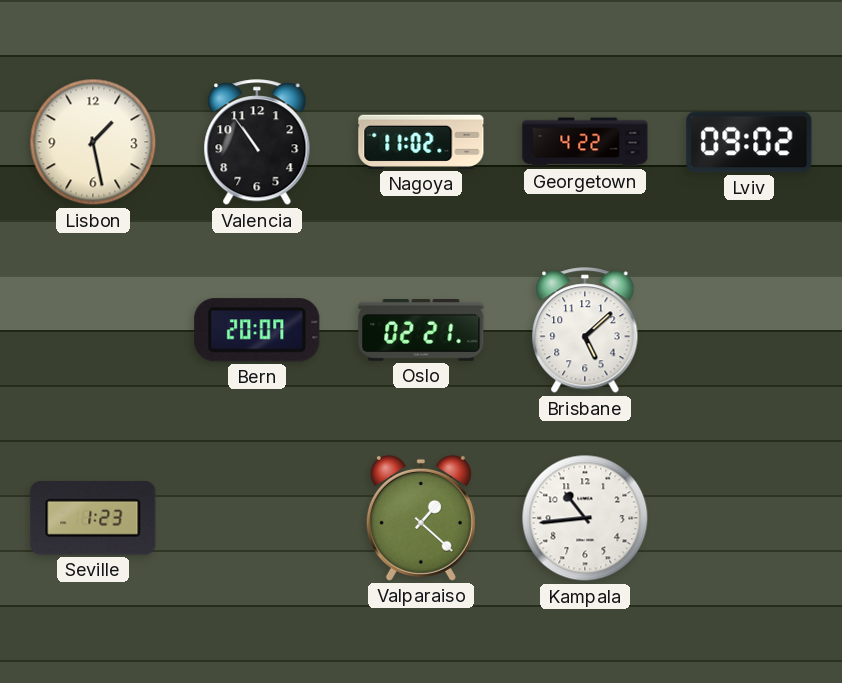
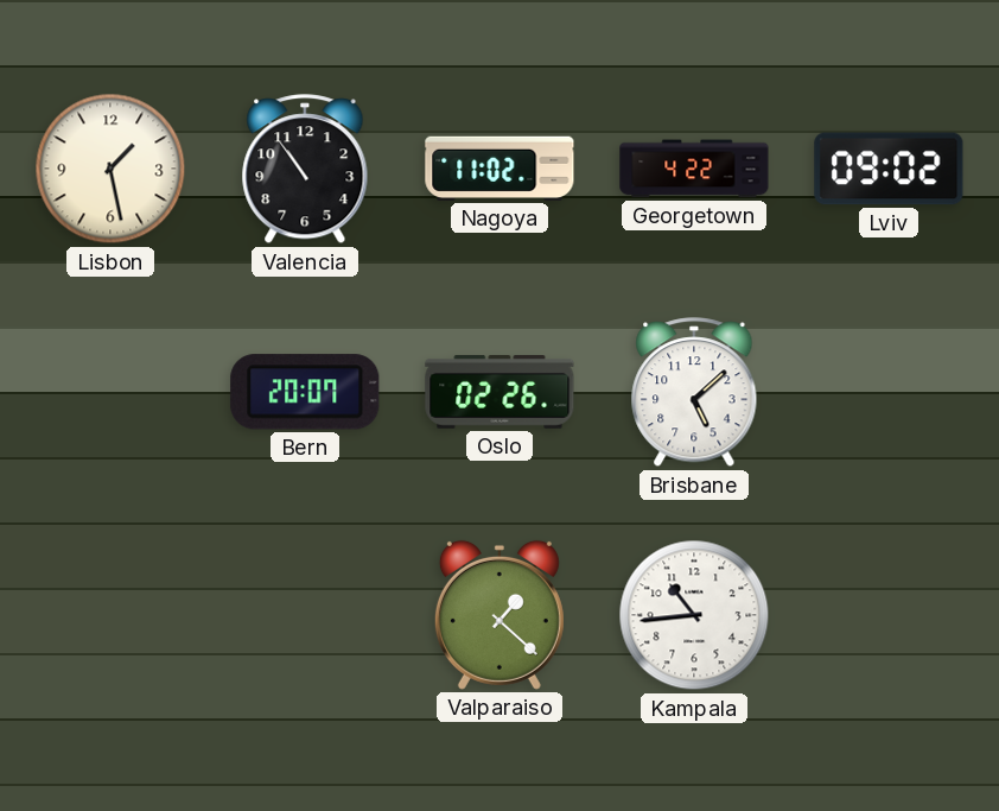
Oslo: 02:21 -> 02:26
Seville: 1:23 -> none
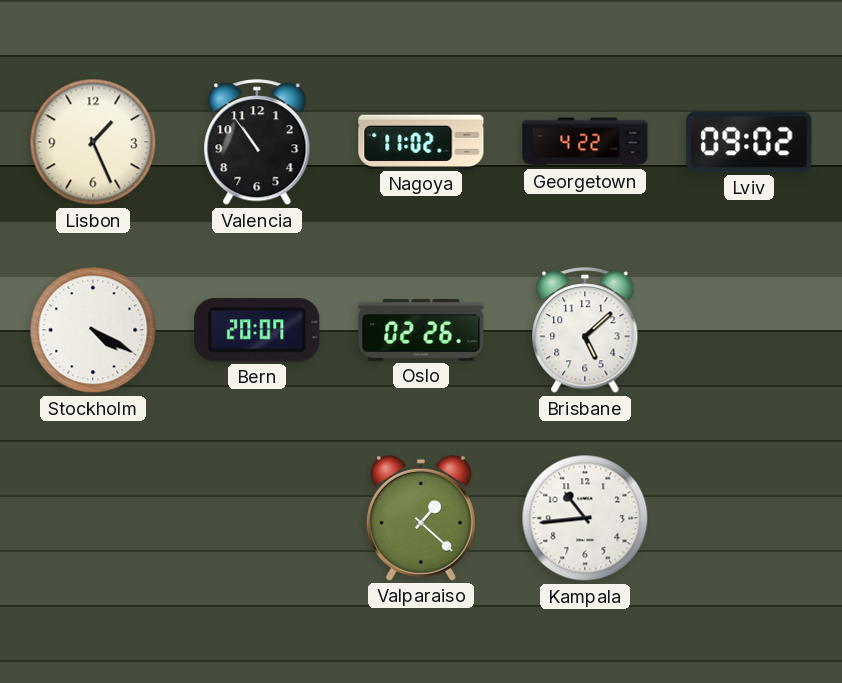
Lisbon: 1:28 -> 1:26
Stockholm: none -> 4:20
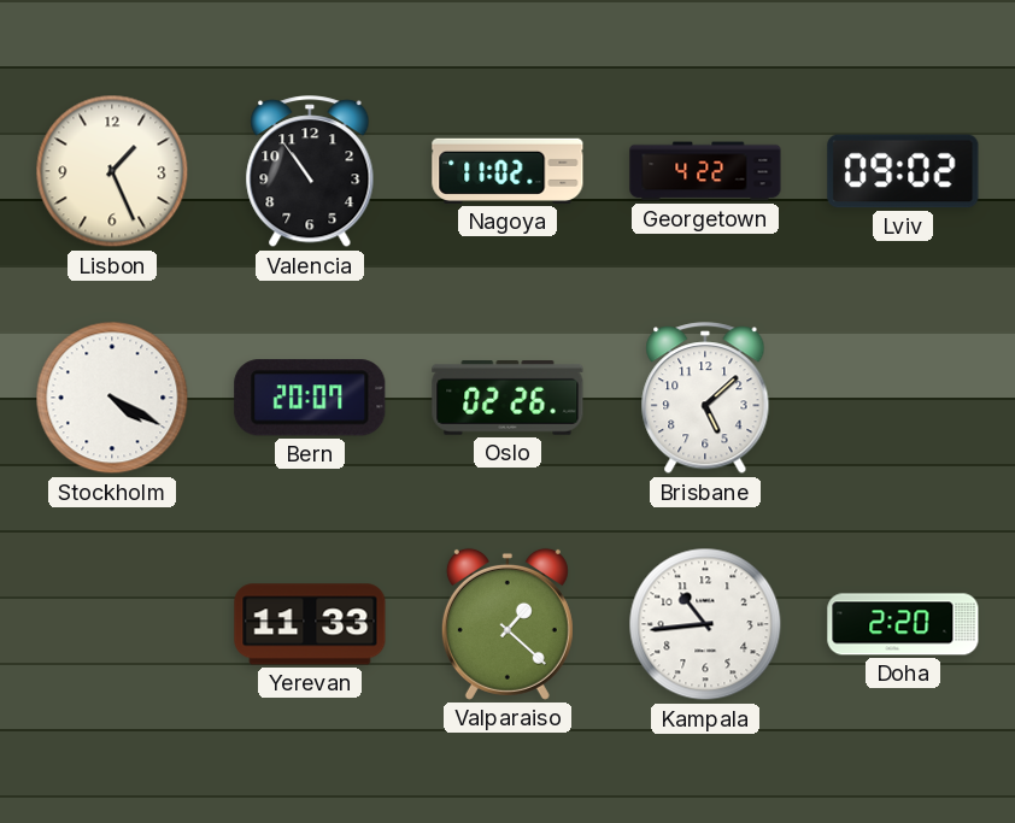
Yerevan: none -> 11:33
Doha: none -> 2:20
